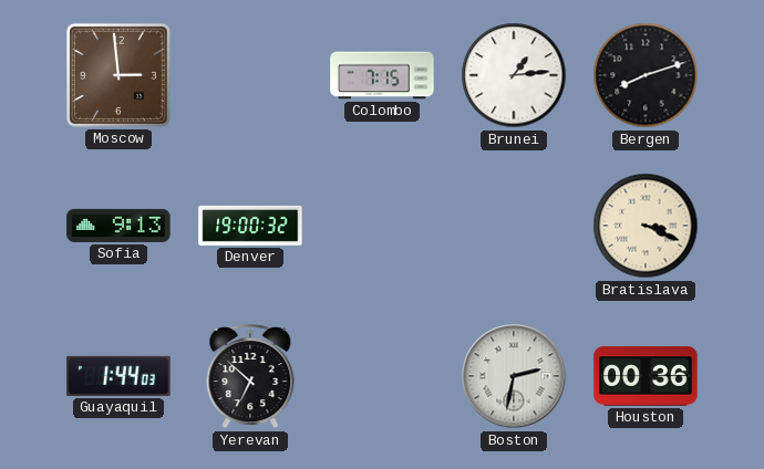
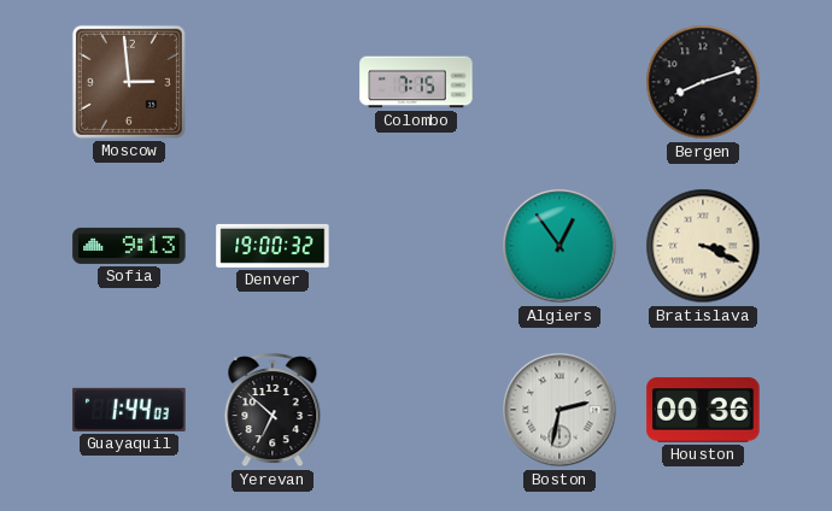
Brunei: 1:14 -> none
Algiers: none -> 12:54
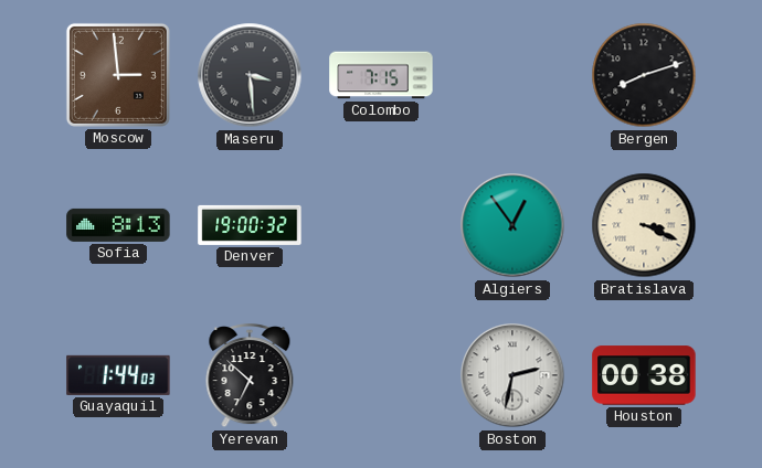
Maseru: none -> 3:29
Sofia: 9:13 -> 8:13
Houston: 00:36 -> 00:38
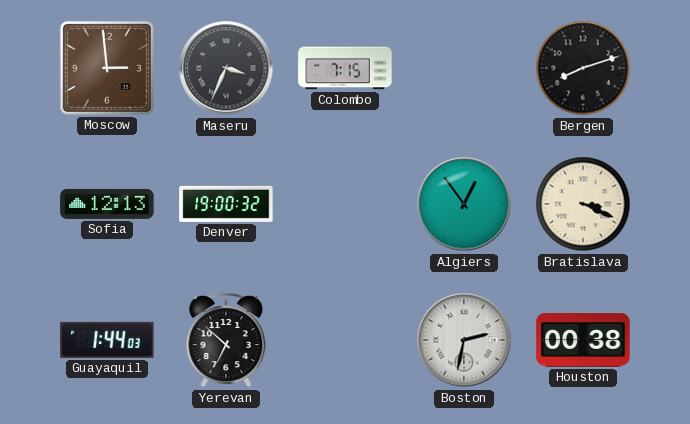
Maseru: 3:29 -> 3:34
Sofia: 8:13 -> 12:13
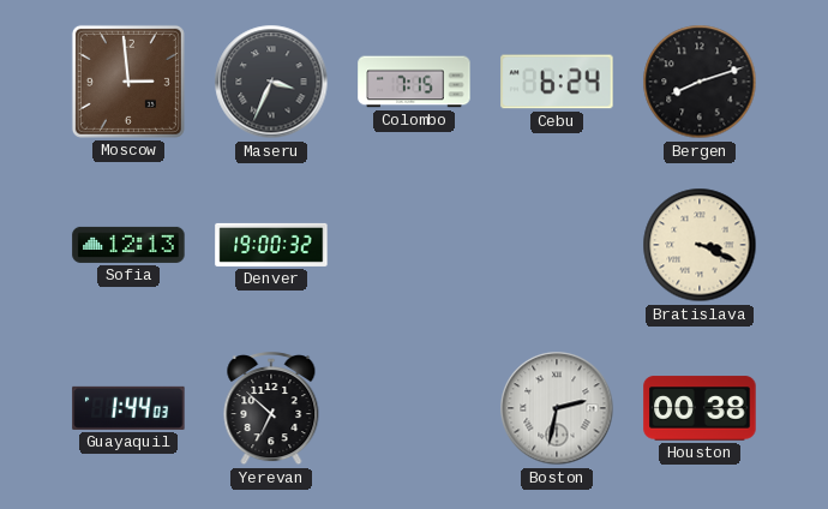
Cebu: none -> 6:24
Algiers: 12:54 -> none
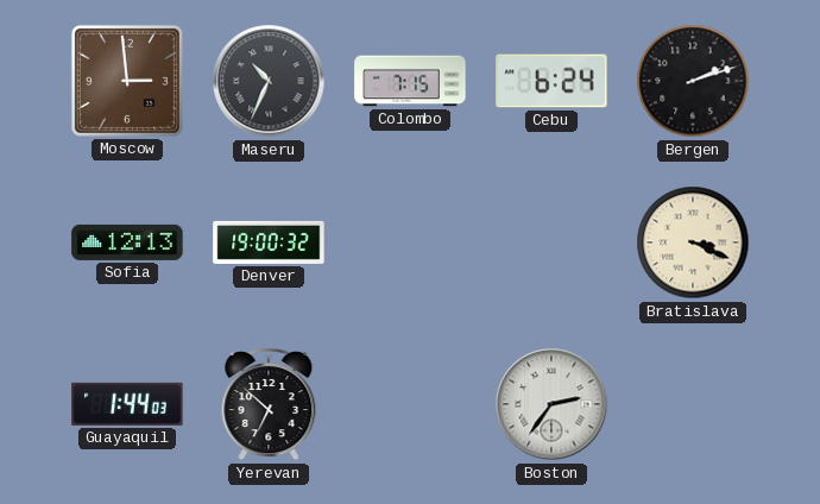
Maseru: 3:34 -> 10:34
Bergen: 8:12 -> 2:12
Boston: 2:32 -> 2:36
Houston: 00:38 -> none
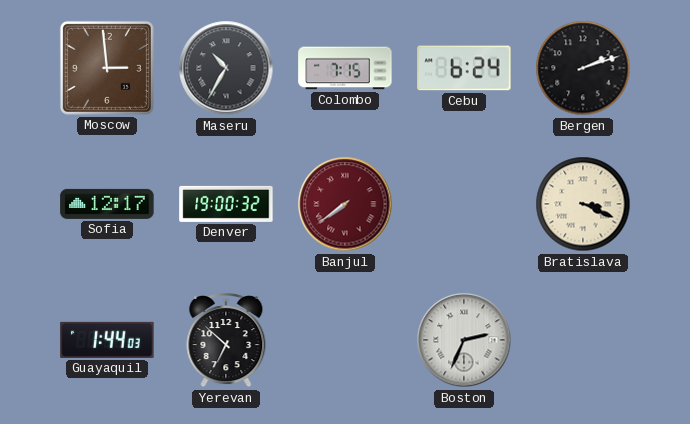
Maseru: 10:34 -> 10:35
Sofia: 12:13 -> 12:17
Banjul: none -> 7:39
Boston: 2:36 -> 2:34
